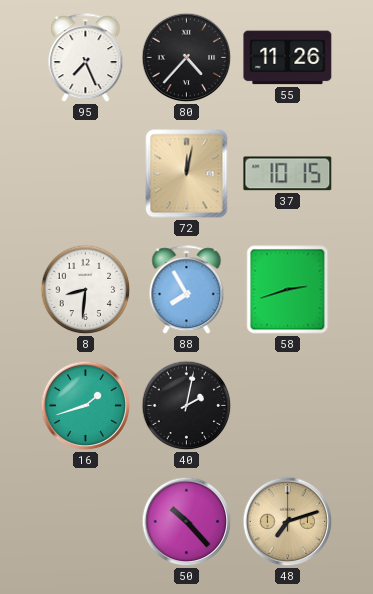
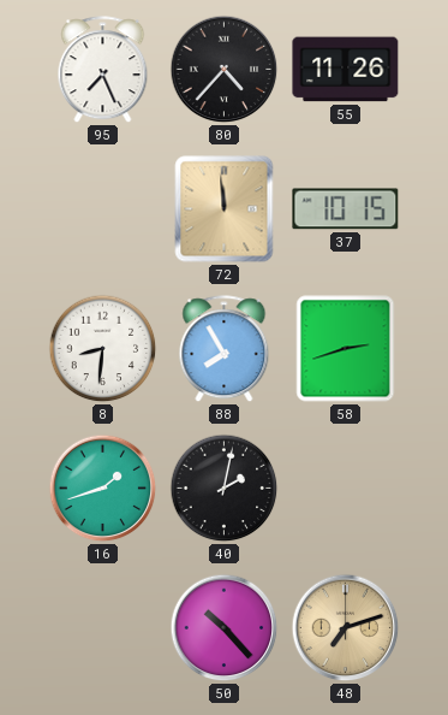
72: 12:02 -> 11:59
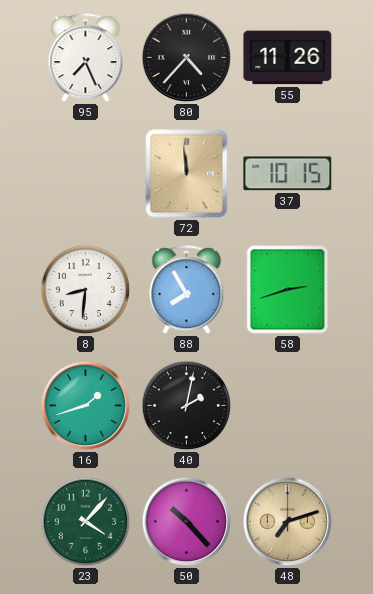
23: none -> 4:07
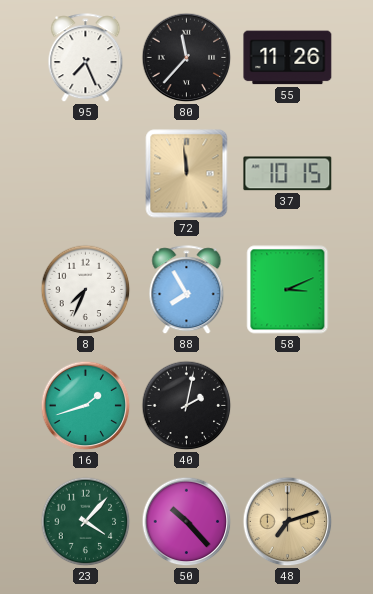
80: 4:37 -> 11:37
8: 8:31 -> 7:34
58: 2:42 -> 3:11
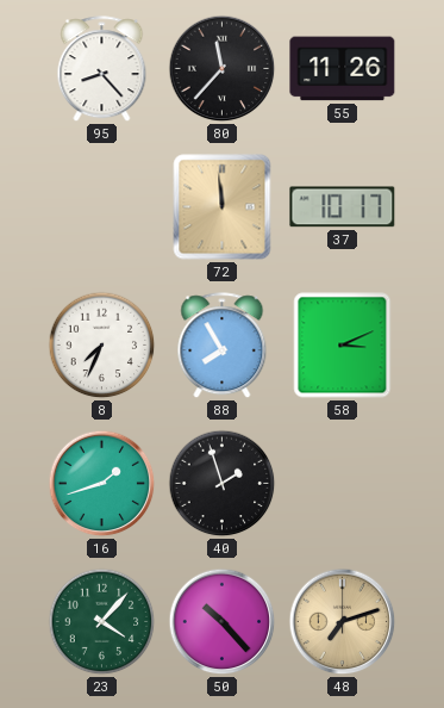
95: 7:26 -> 8:23
37: 10:15 -> 10:17
40: 2:02 -> 1:57
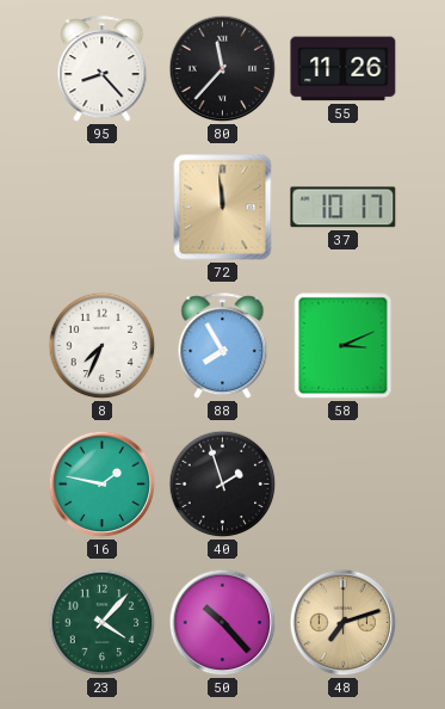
16: 1:42 -> 1:47
